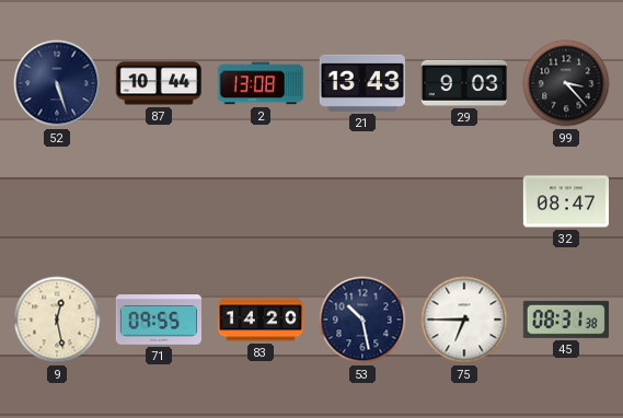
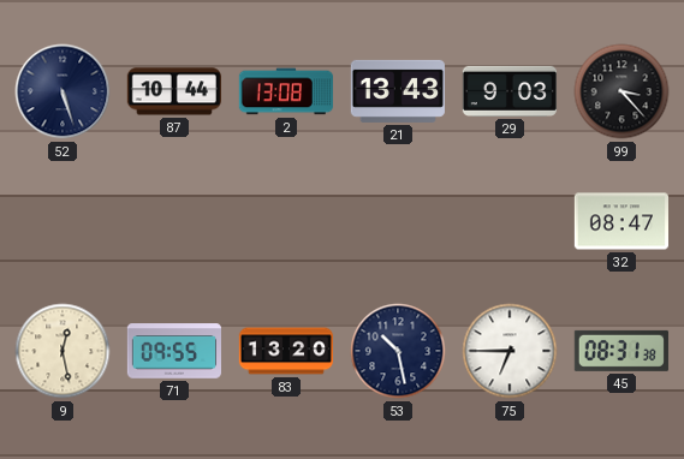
83: 14:20 -> 13:20
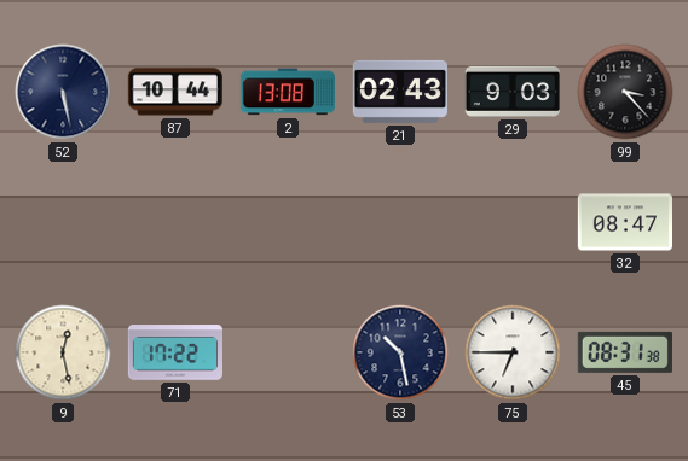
52: 5:27 -> 5:28
21: 13:43 -> 02:43
71: 09:55 -> 17:22
83: 13:20 -> none
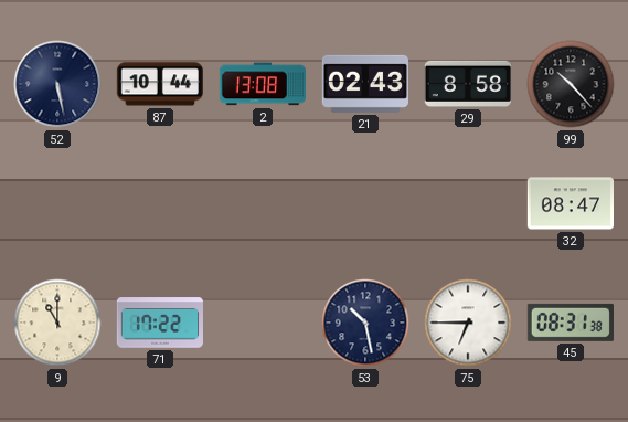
29: 9:03 -> 8:58
99: 3:23 -> 10:23
9: 12:28 -> 11:00
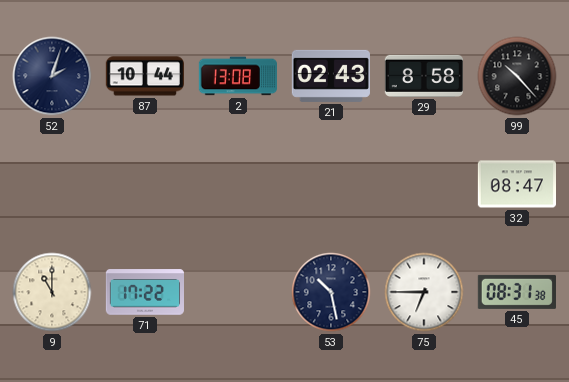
52: 5:28 -> 2:03
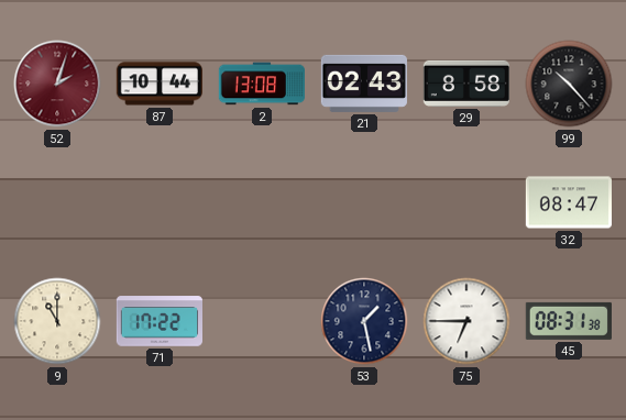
52 dial: navy -> burgundy
53: 10:28 -> 1:28
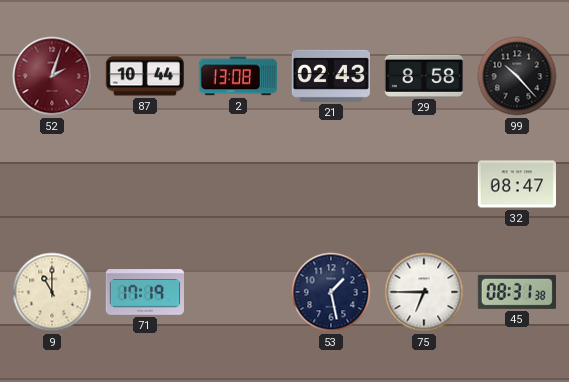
71: 17:22 -> 17:19
